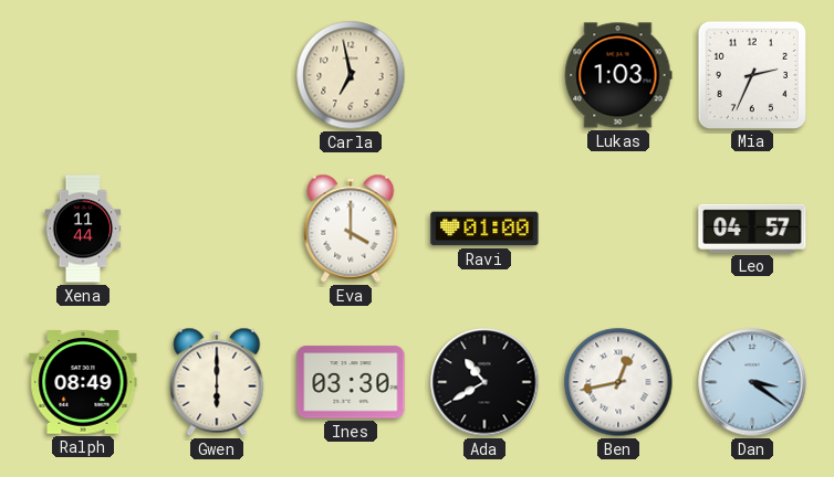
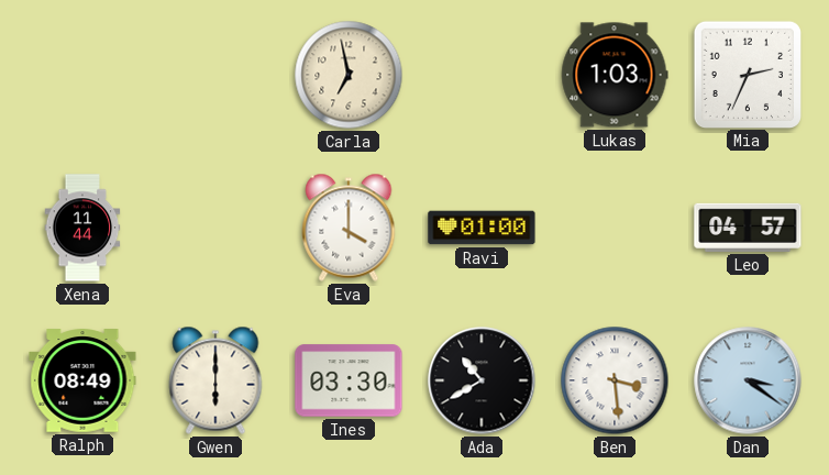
Ben: 12:43 -> 3:29
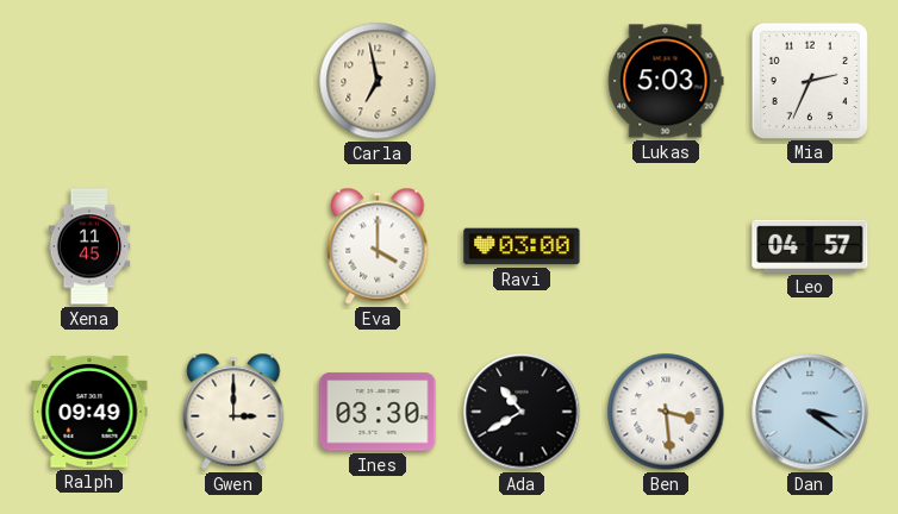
Lukas: 1:03 -> 5:03
Xena: 11:44 -> 11:45
Ravi: 01:00 -> 03:00
Ralph: 08:49 -> 09:49
Gwen: 6:00 -> 3:00
